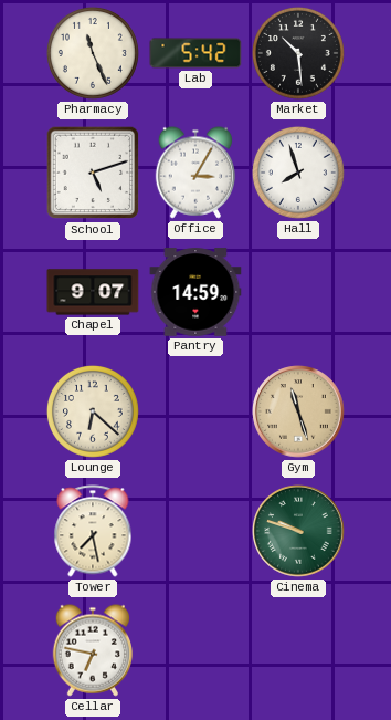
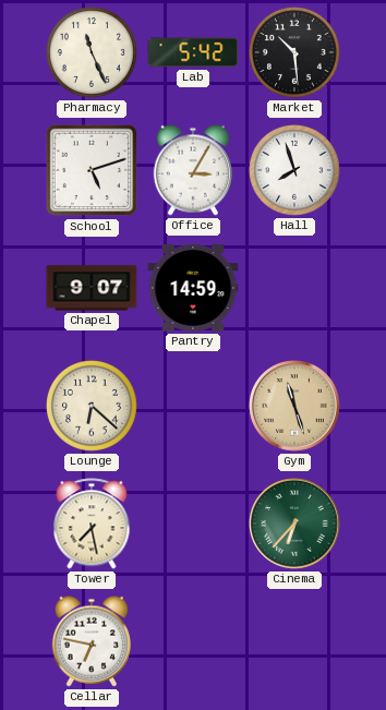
Cinema: 9:48 -> 6:37
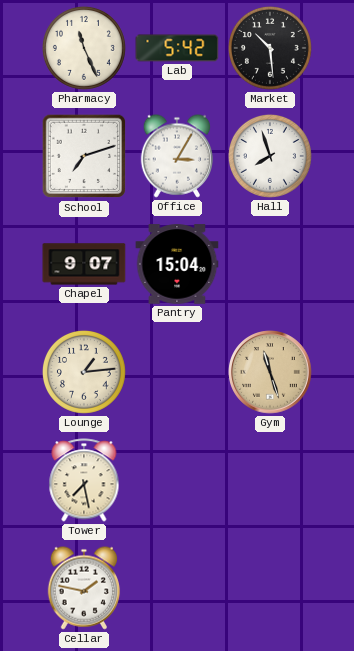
School: 5:12 -> 7:12
Pantry: 14:59 -> 15:04
Lounge: 6:22 -> 1:14
Cinema: 6:37 -> none
Cellar: 6:47 -> 1:47
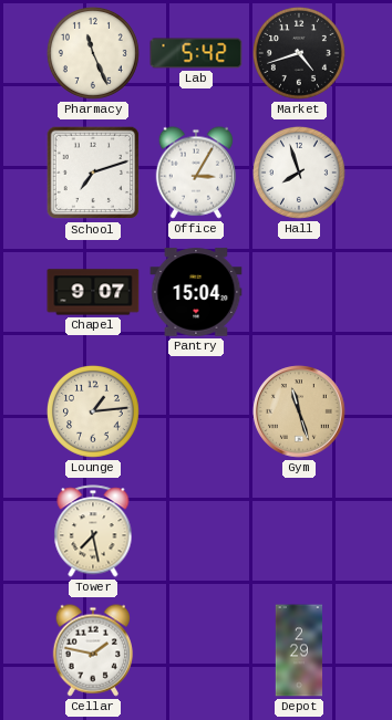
Market: 10:29 -> 4:42
Depot: none -> 2:29
